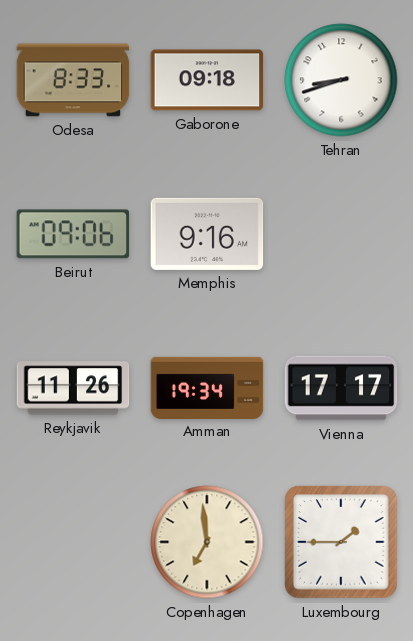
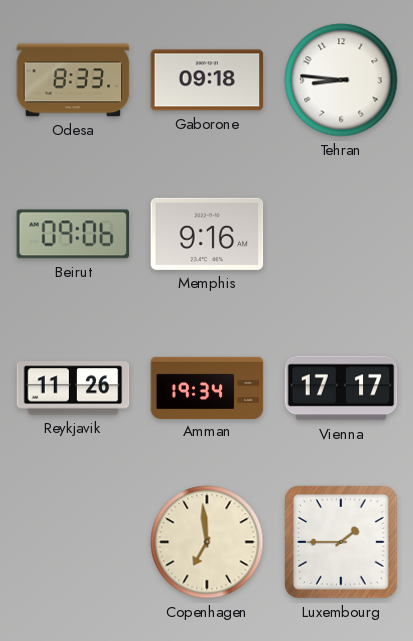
Tehran: 8:42 -> 8:46
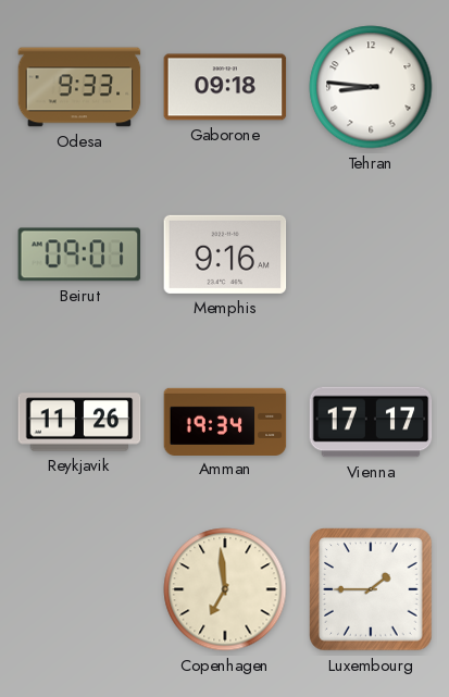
Odesa: 8:33 -> 9:33
Beirut: 09:06 -> 09:01
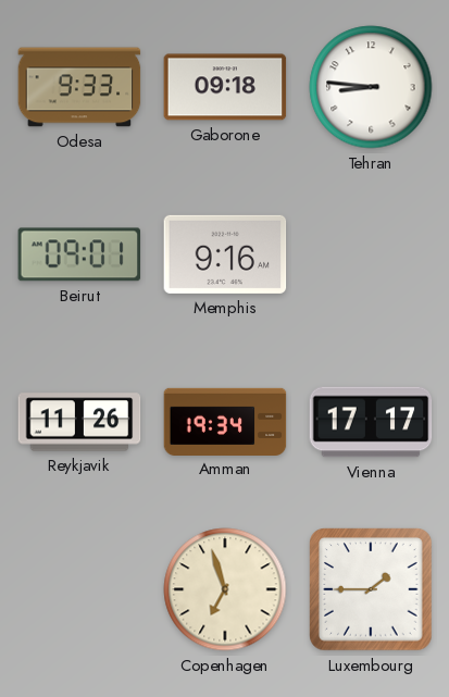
Copenhagen: 6:59 -> 6:57
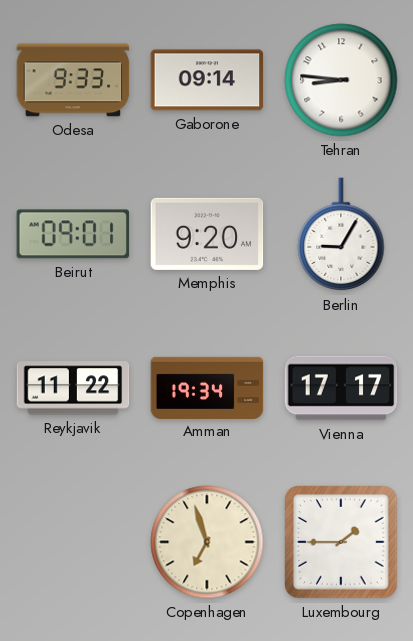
Gaborone: 09:18 -> 09:14
Memphis: 9:16 -> 9:20
Berlin: none -> 9:05
Reykjavik: 11:26 -> 11:22
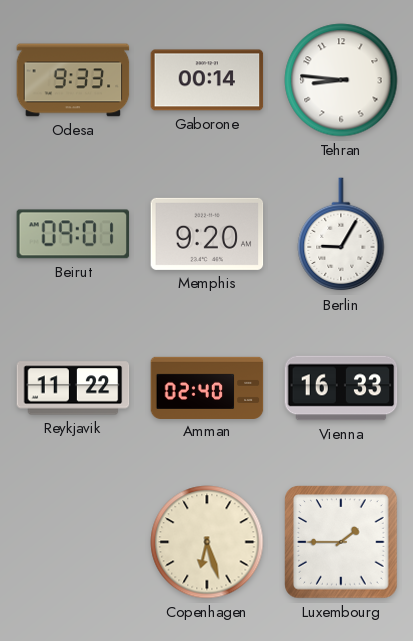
Gaborone: 09:14 -> 00:14
Amman: 19:34 -> 02:40
Vienna: 17:17 -> 16:33
Copenhagen: 6:57 -> 6:27
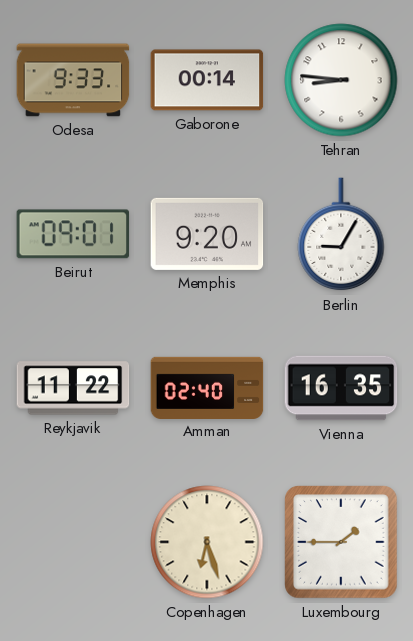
Vienna: 16:33 -> 16:35
